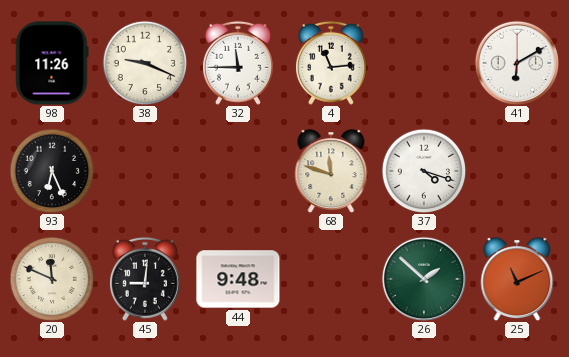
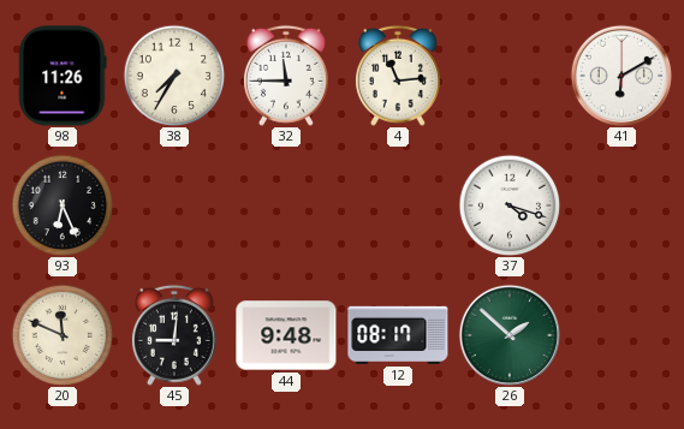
38: 9:19 -> 7:35
68: 11:48 -> none
12: none -> 08:17
25: 11:11 -> none
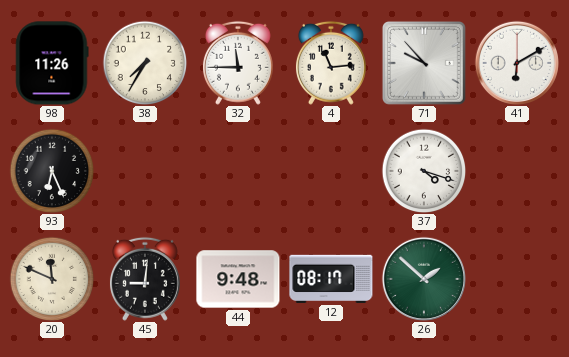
71: none -> 9:53
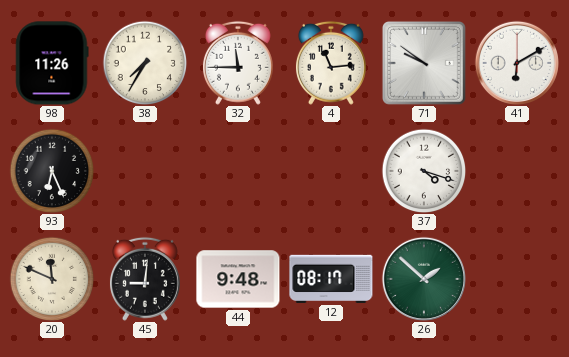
71: 9:53 -> 9:51
